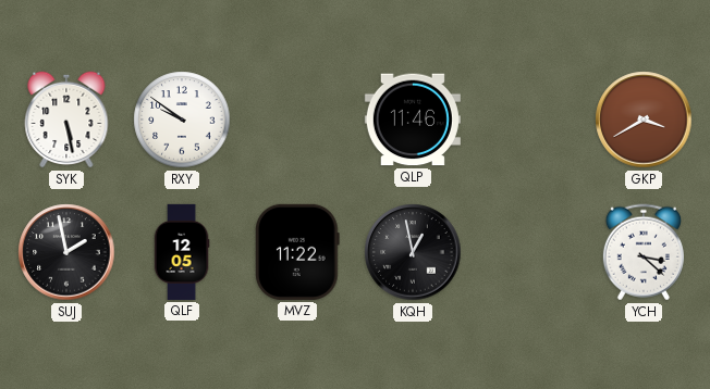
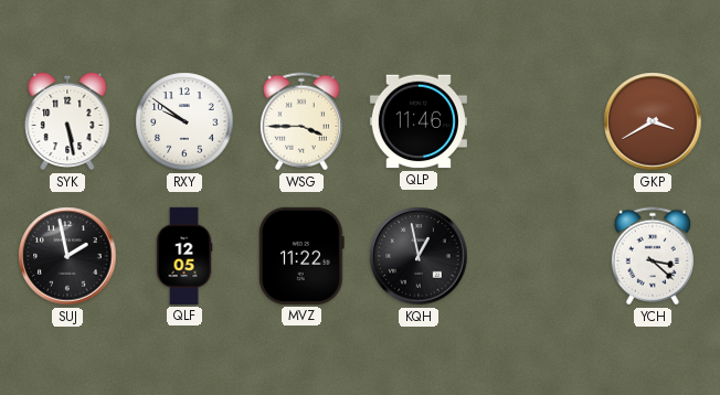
WSG: none -> 3:45
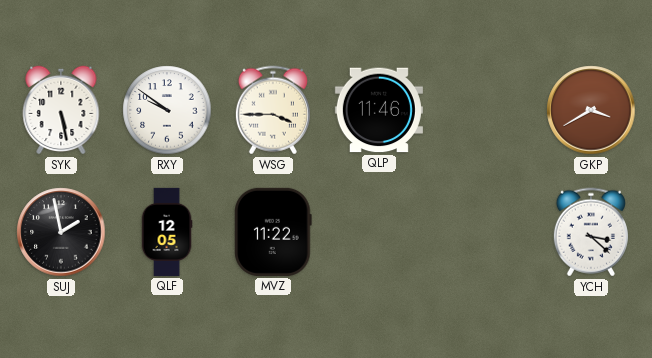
KQH: 12:58 -> none
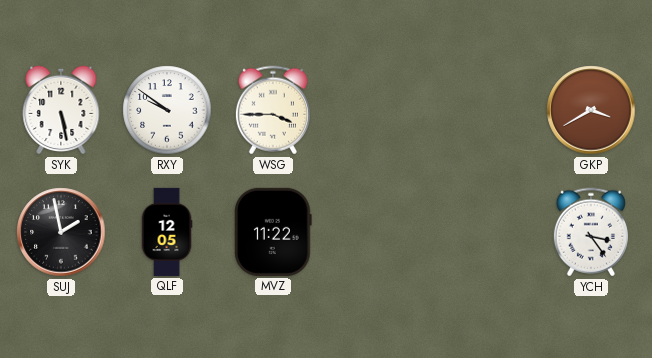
QLP: 11:46 -> none
YCH: 3:22 -> 3:24
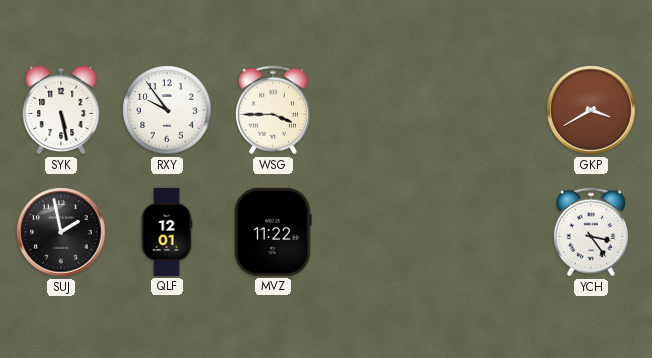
RXY: 9:51 -> 9:54
QLF: 12:05 -> 12:01
